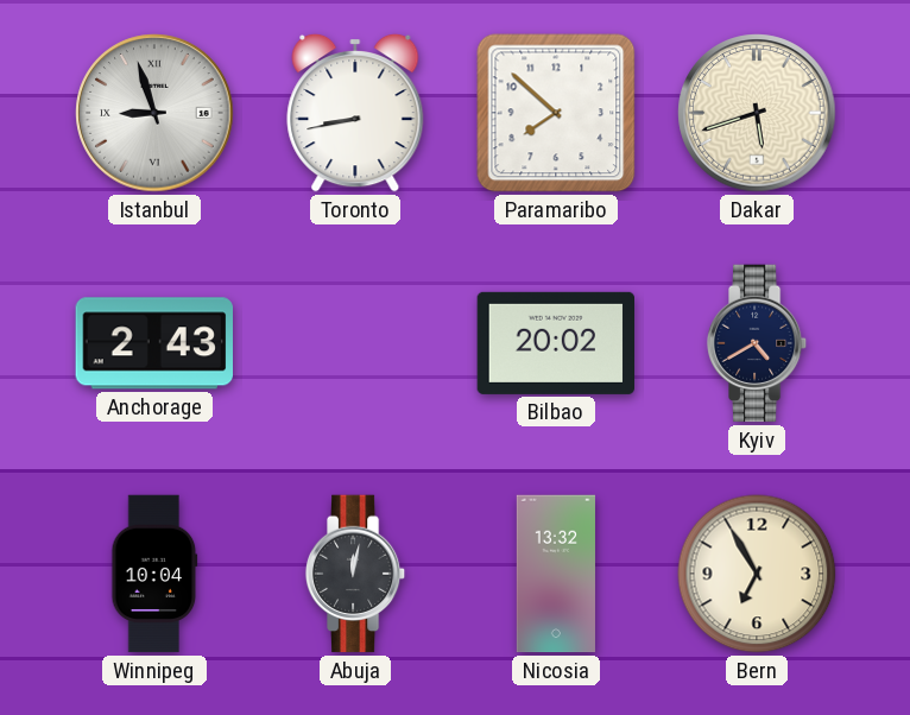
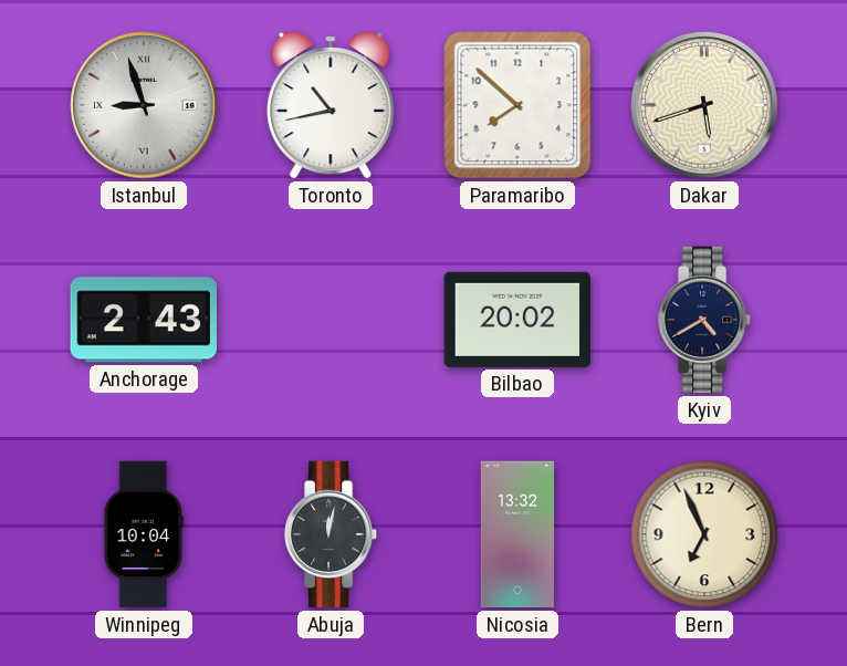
Toronto: 8:43 -> 10:43
Bern: 6:55 -> 6:56
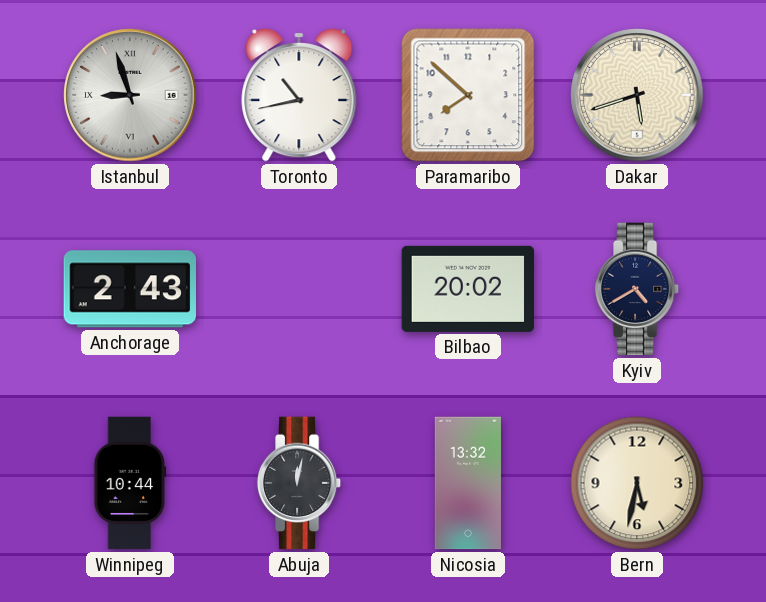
Winnipeg: 10:04 -> 10:44
Bern: 6:56 -> 5:32
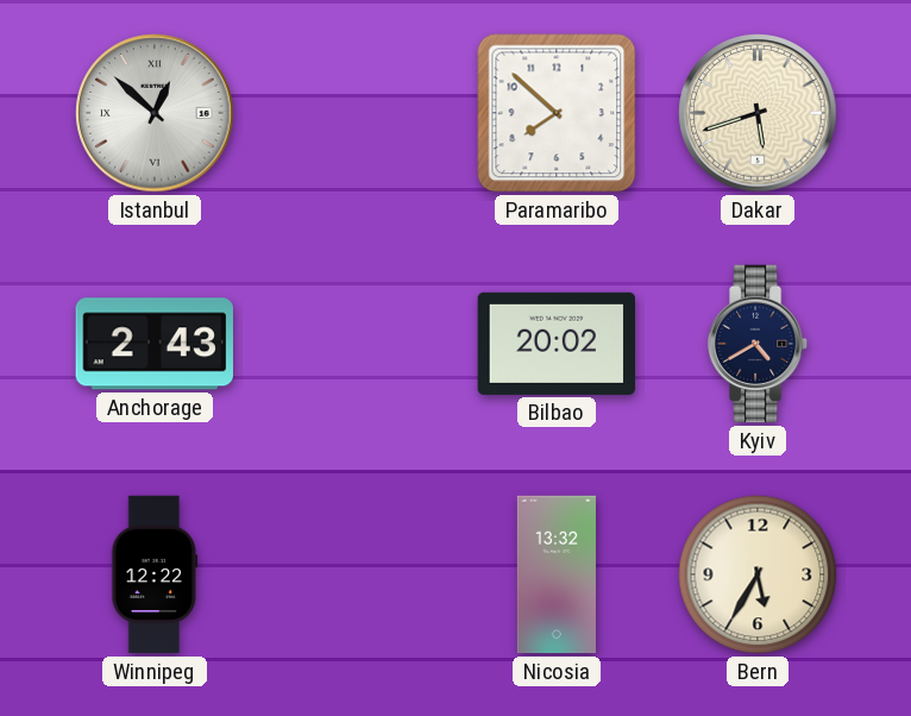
Istanbul: 8:57 -> 12:52
Toronto: 10:43 -> none
Winnipeg: 10:44 -> 12:22
Abuja: 12:02 -> none
Bern: 5:32 -> 5:35
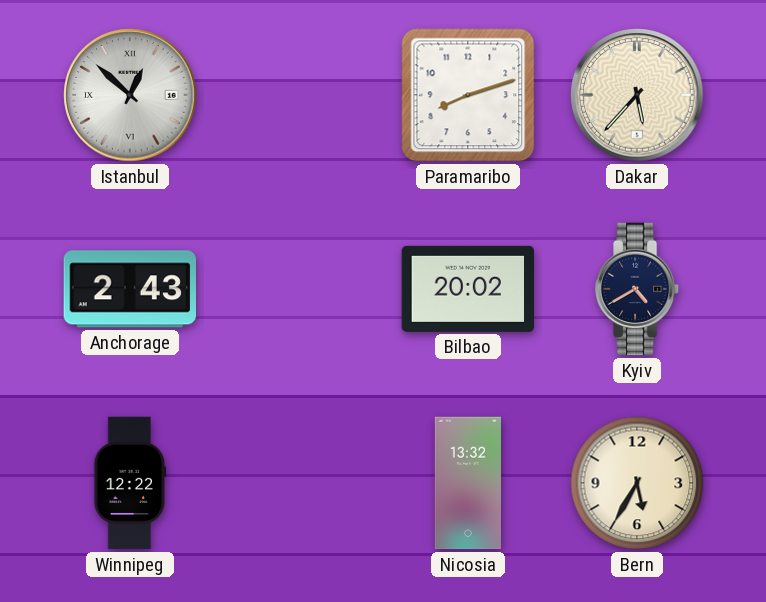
Paramaribo: 7:52 -> 8:12
Dakar: 5:42 -> 5:37
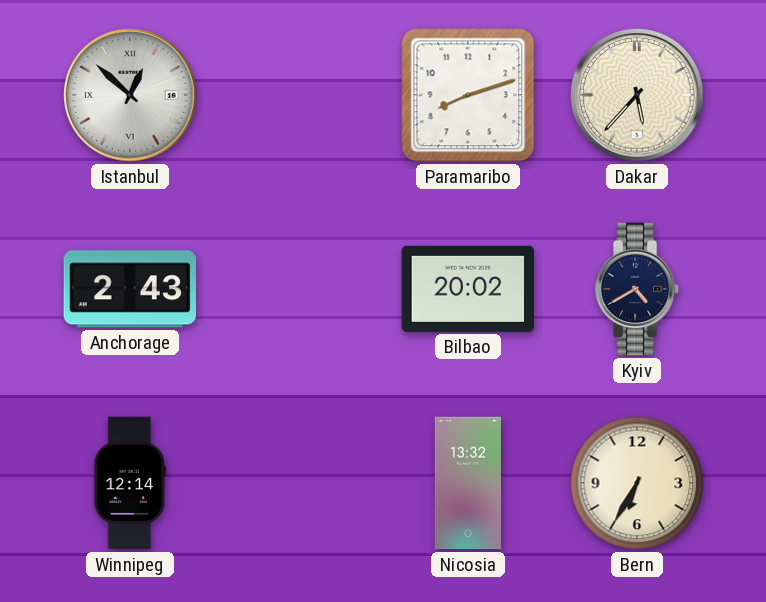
Winnipeg: 12:22 -> 12:14
Bern: 5:35 -> 6:35
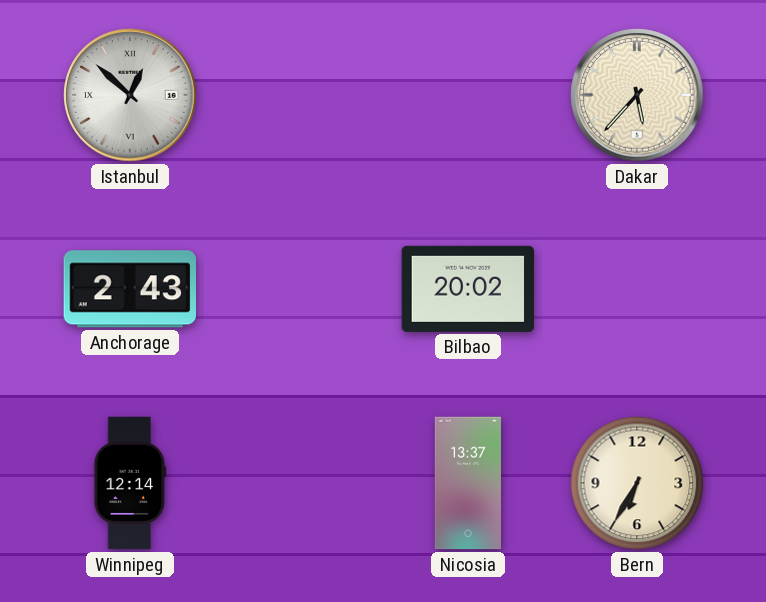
Paramaribo: 8:12 -> none
Kyiv: 4:40 -> none
Nicosia: 13:32 -> 13:37
